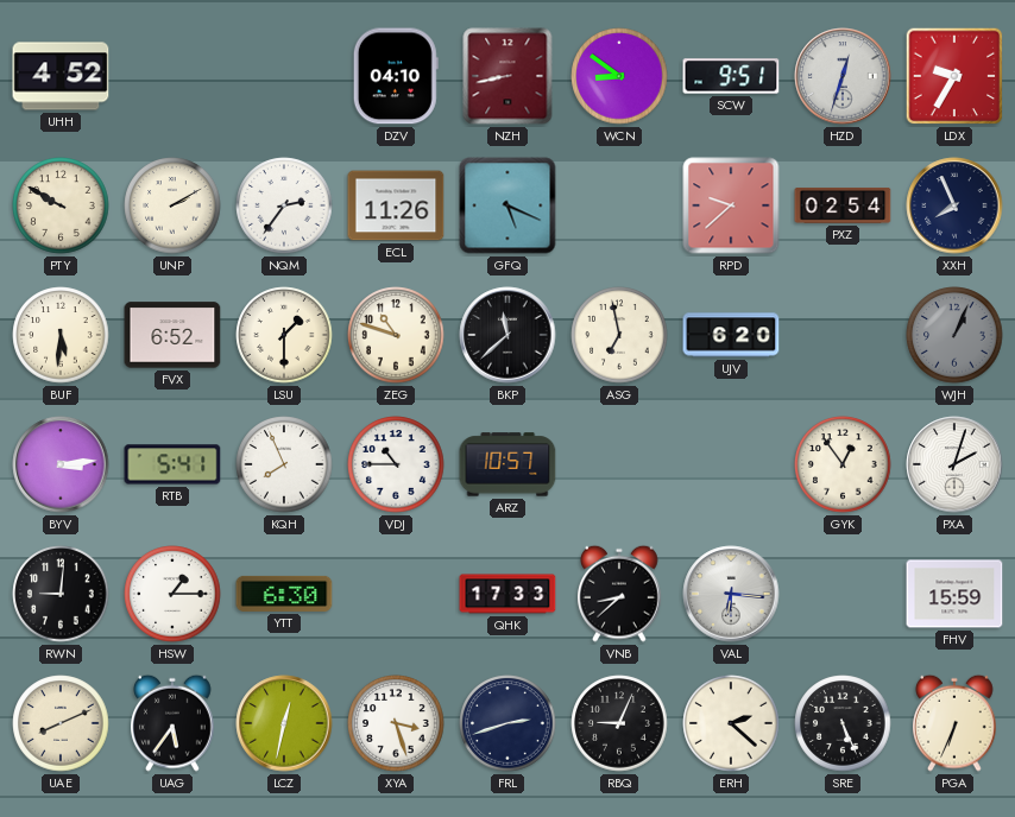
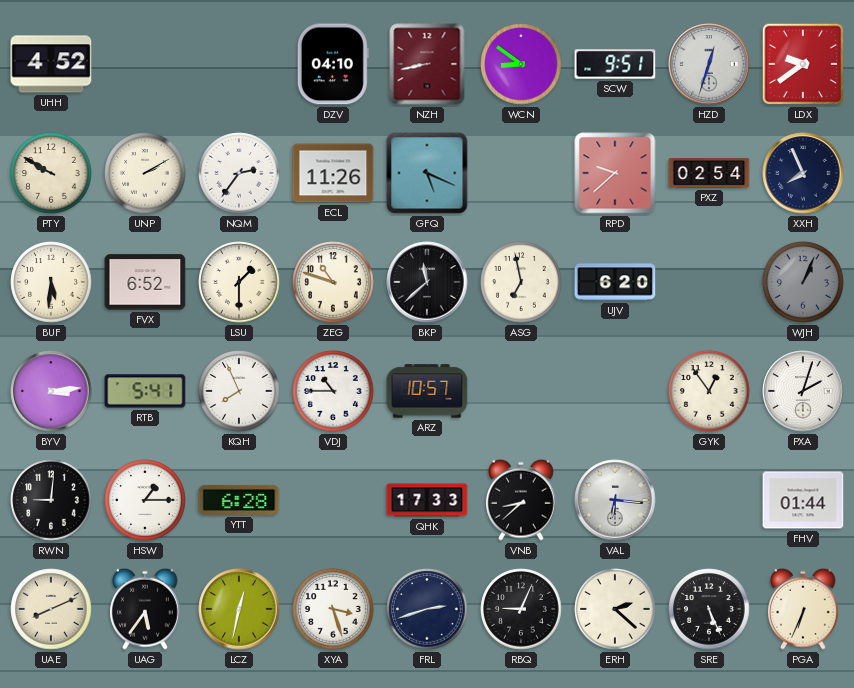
LDX: 9:35 -> 9:39
YTT: 6:30 -> 6:28
FHV: 15:59 -> 01:44
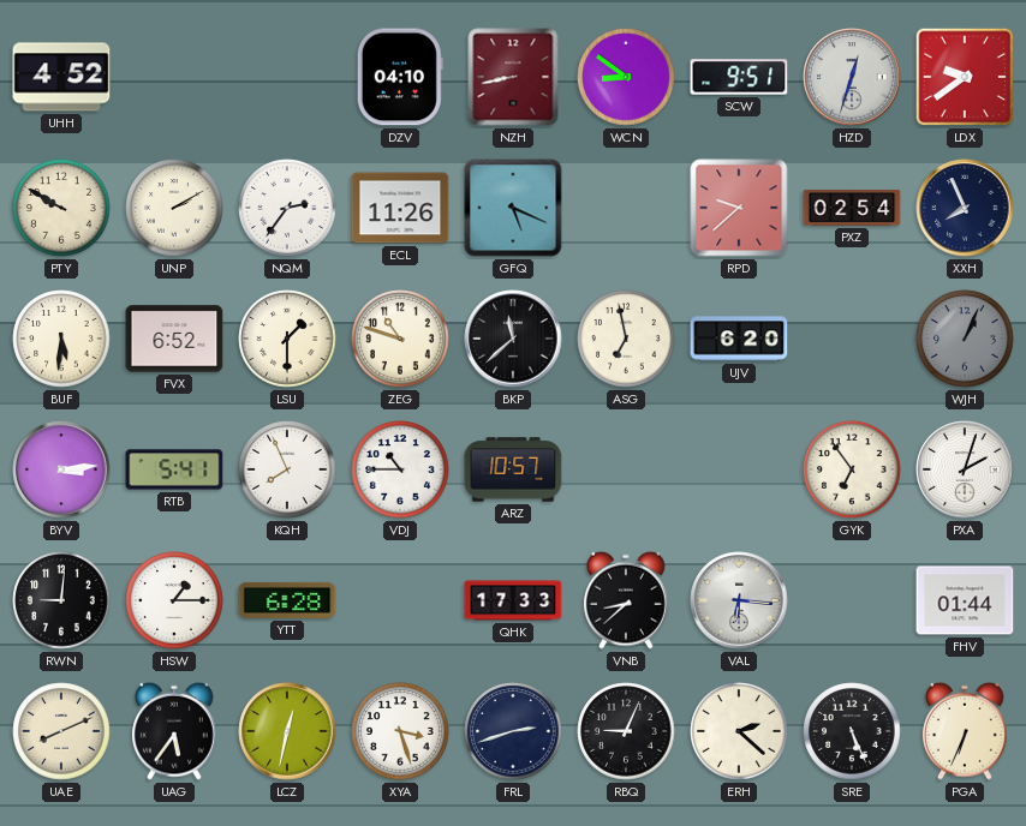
GYK: 12:54 -> 6:54
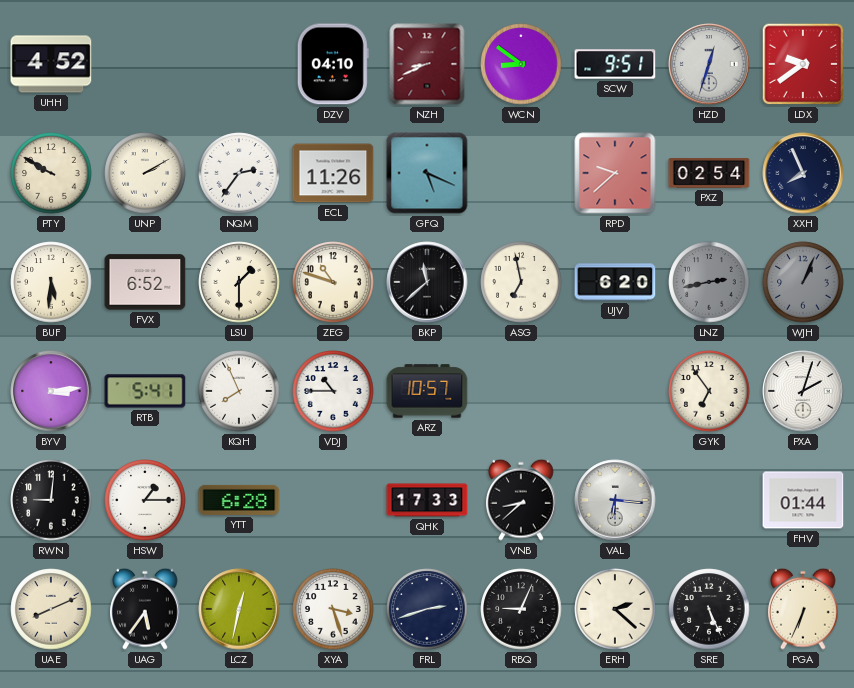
NZH: 8:43 -> 8:41
LNZ: none -> 2:43
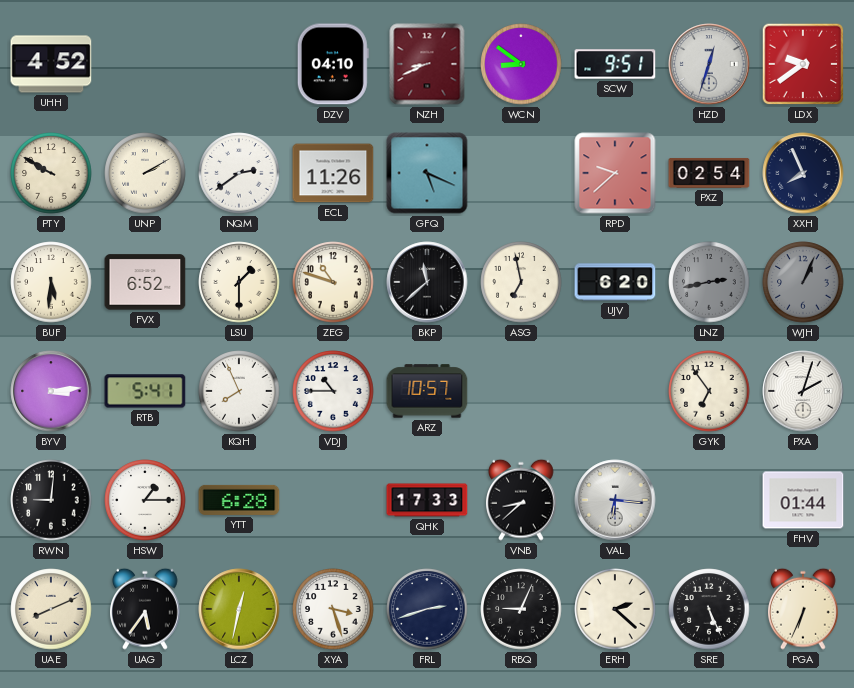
NQM: 2:36 -> 2:39
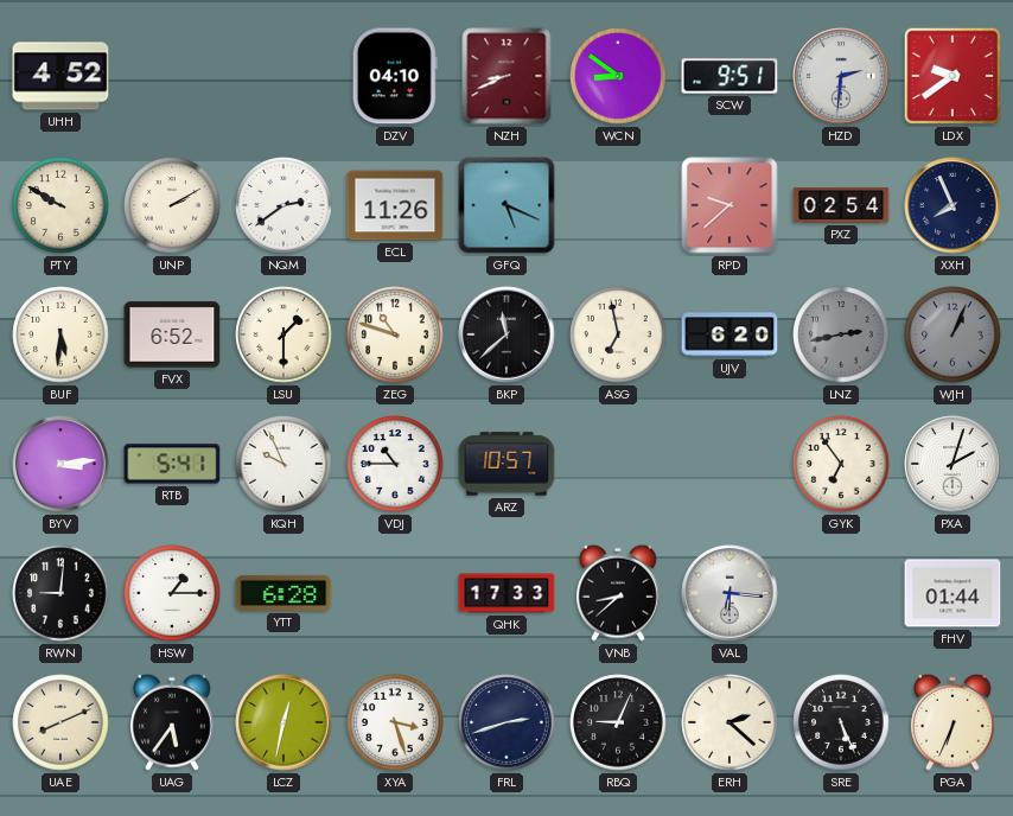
HZD: 12:33 -> 2:31
KQH: 7:56 -> 9:56
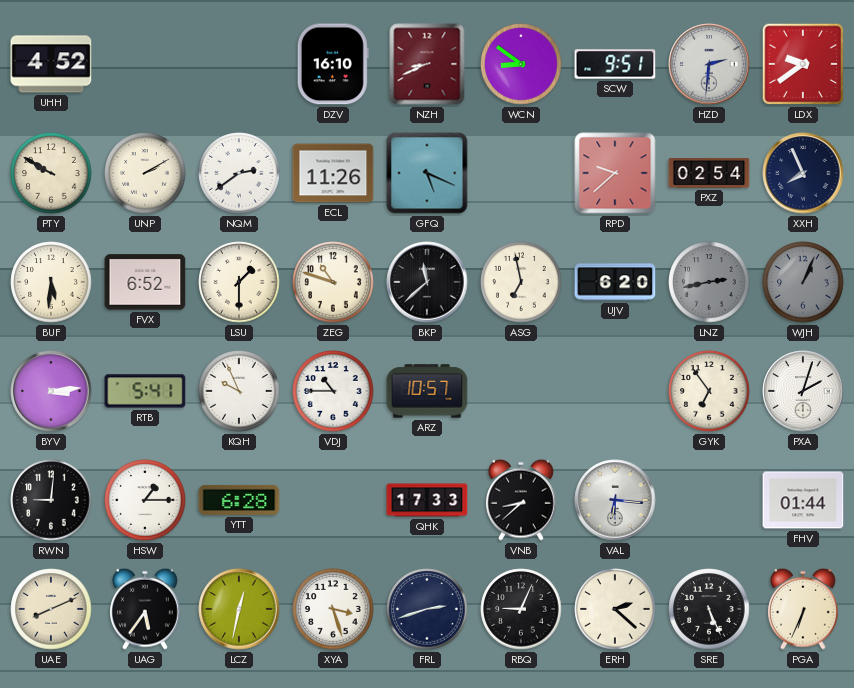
DZV: 04:10 -> 16:10
